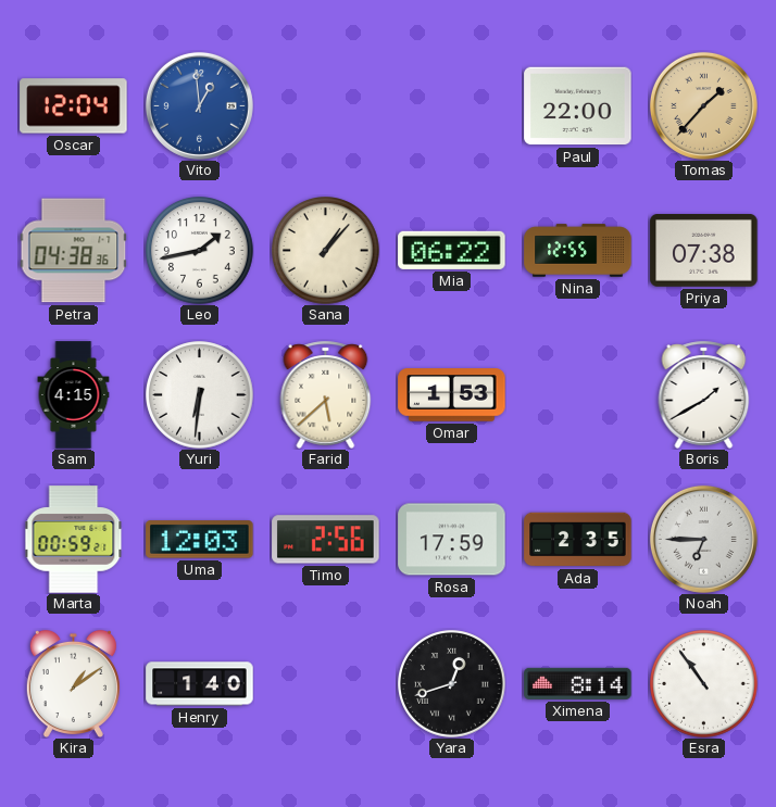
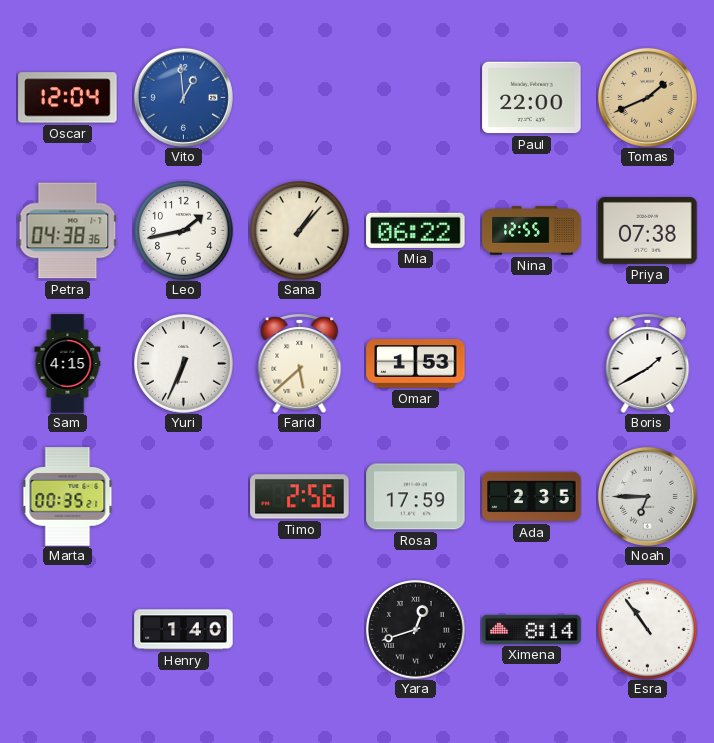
Tomas: 1:37 -> 1:41
Yuri: 6:31 -> 6:34
Marta: 00:59 -> 00:35
Uma: 12:03 -> none
Kira: 1:09 -> none
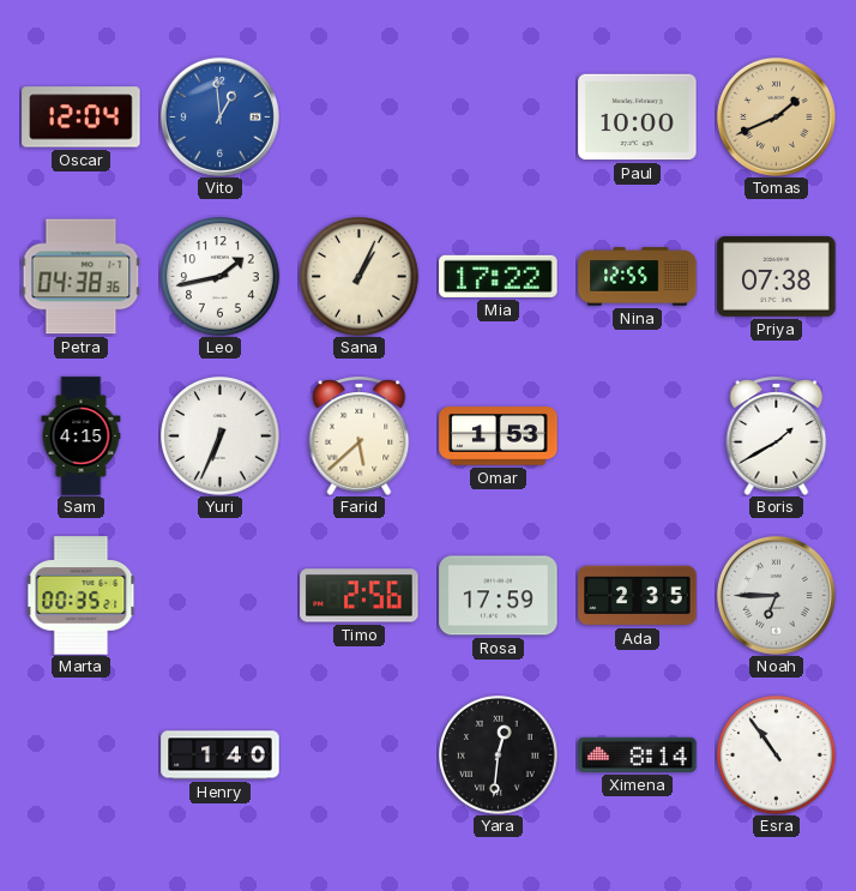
Paul: 22:00 -> 10:00
Sana: 1:07 -> 1:04
Mia: 06:22 -> 17:22
Yara: 12:42 -> 12:31
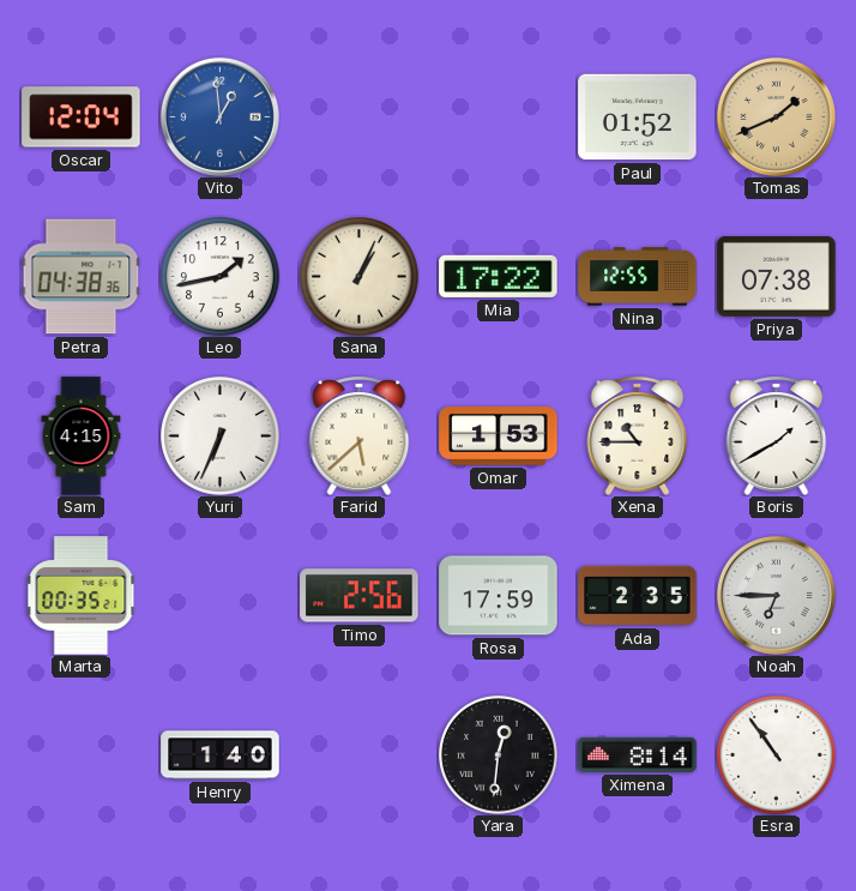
Paul: 10:00 -> 01:52
Xena: none -> 10:45
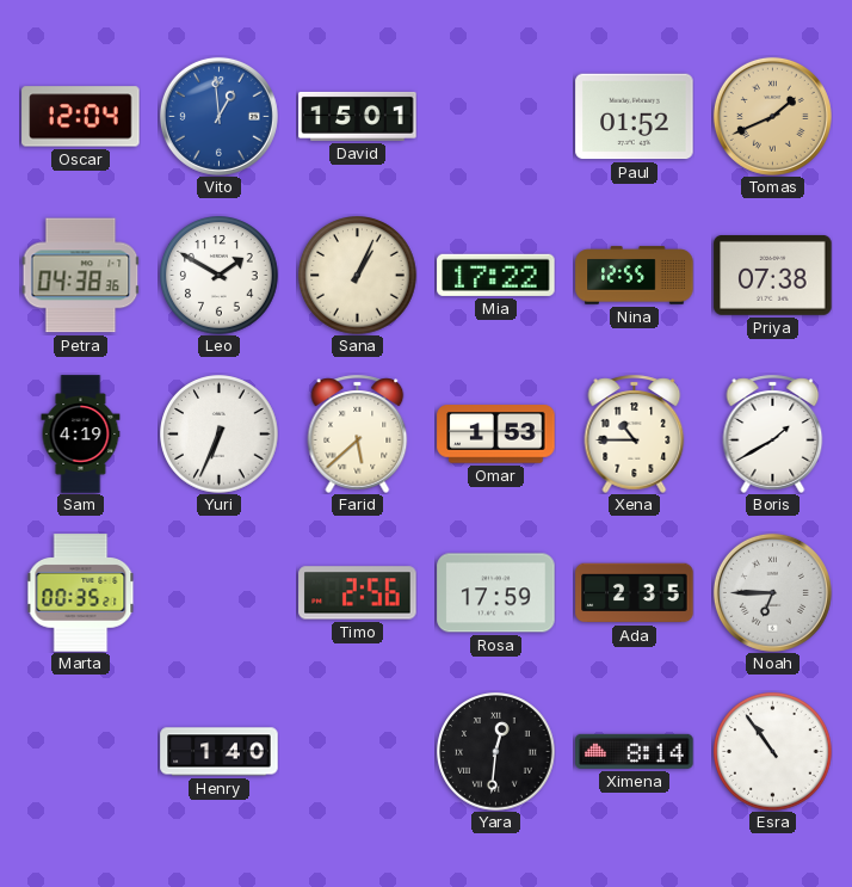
David: none -> 15:01
Leo: 1:43 -> 1:50
Sam: 4:15 -> 4:19
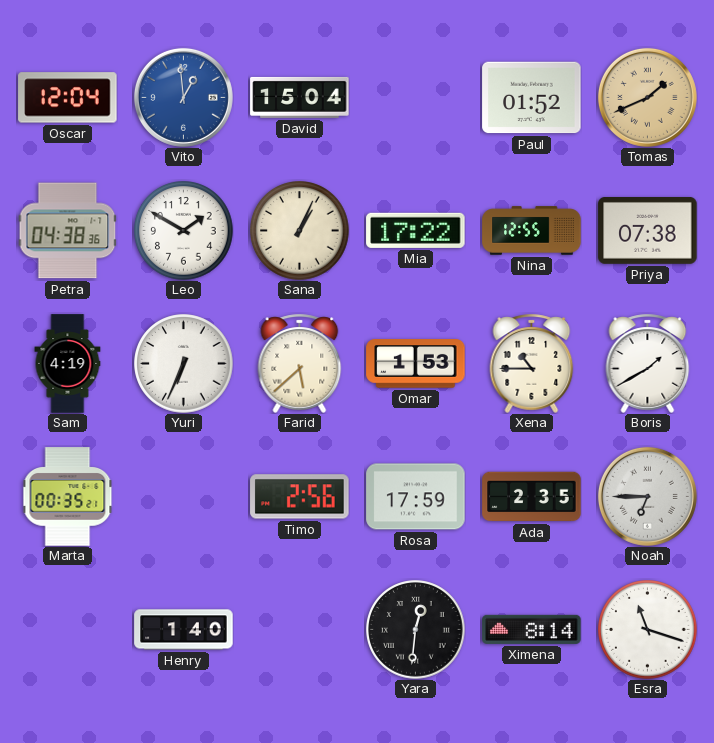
David: 15:01 -> 15:04
Esra: 10:54 -> 11:18
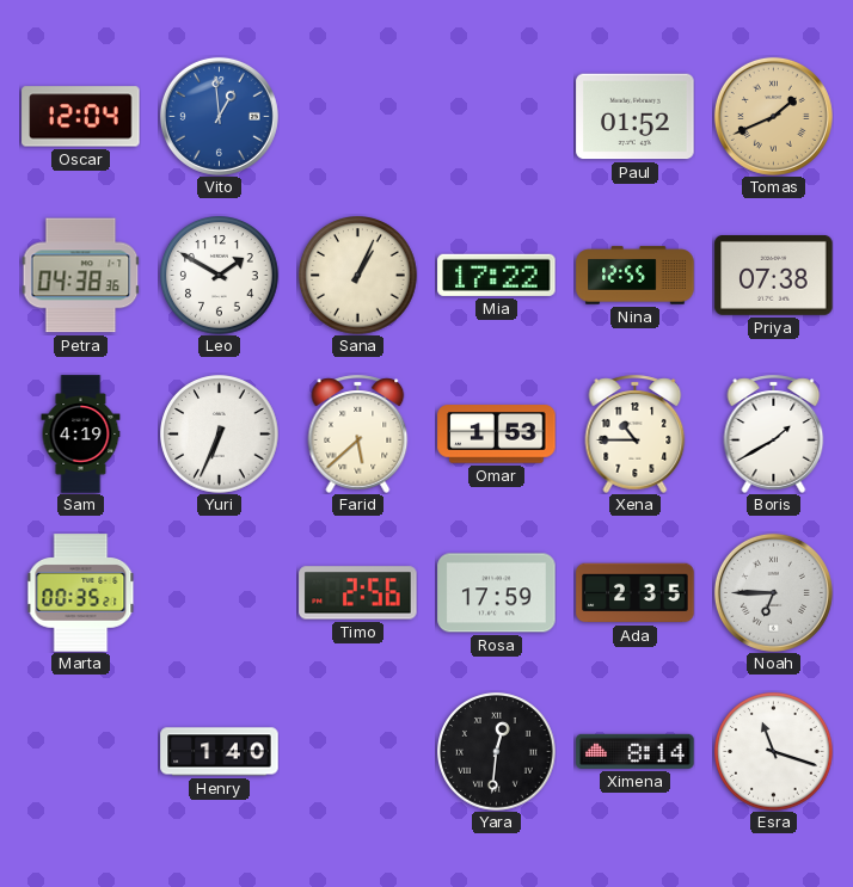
David: 15:04 -> none
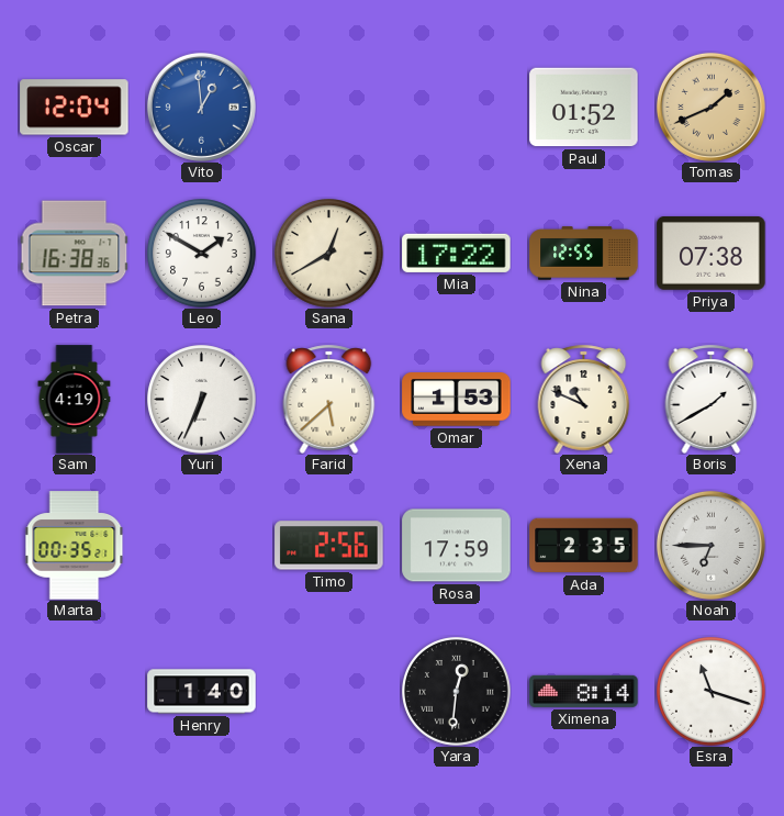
Petra: 04:38 -> 16:38
Sana: 1:04 -> 12:40
Xena: 10:45 -> 10:49
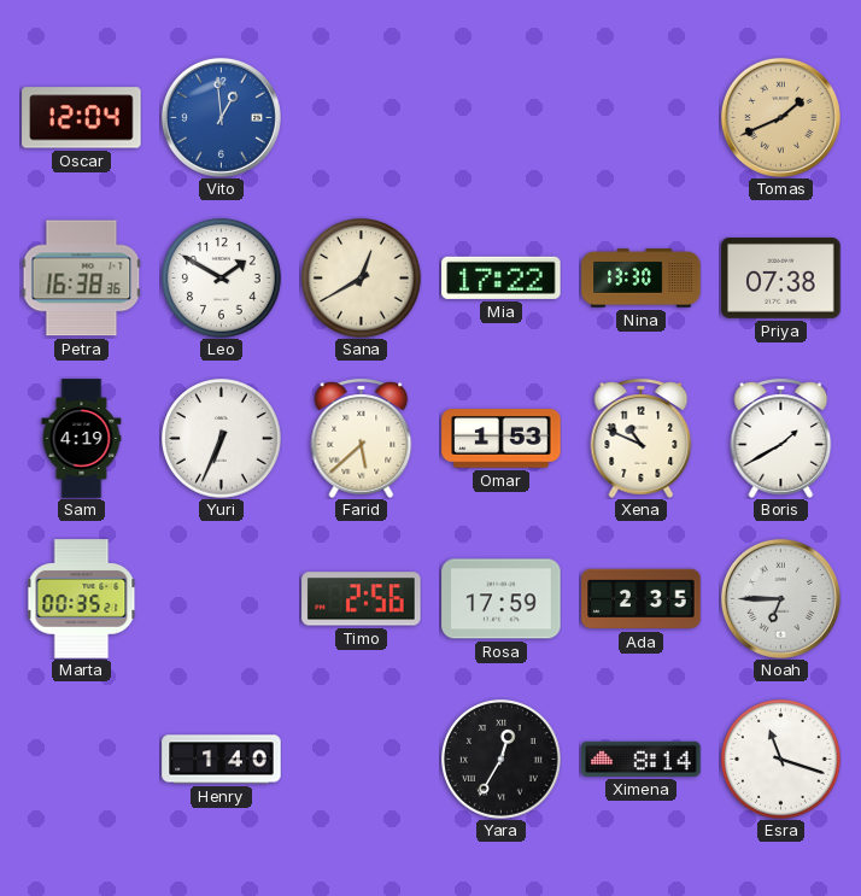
Paul: 01:52 -> none
Nina: 12:55 -> 13:30
Yara: 12:31 -> 12:35
